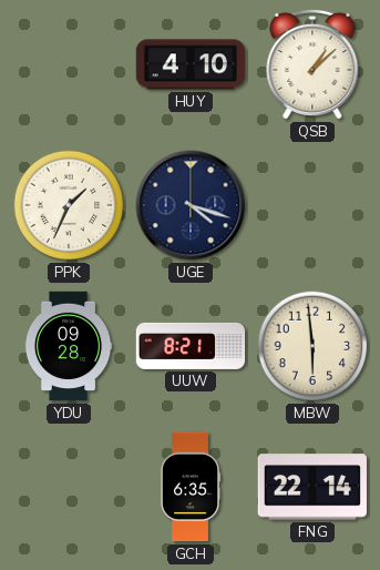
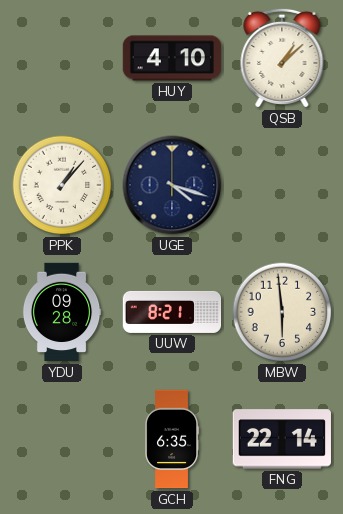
PPK: 1:34 -> 1:07
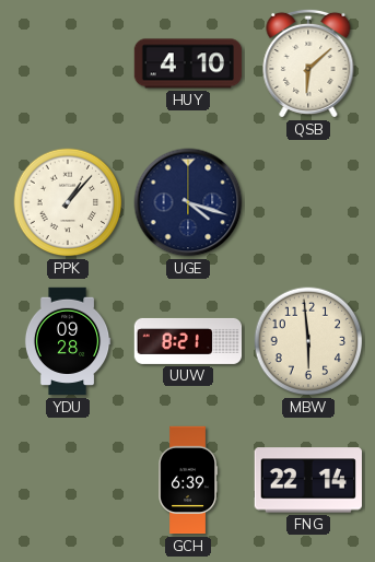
QSB: 1:08 -> 6:08
GCH: 6:35 -> 6:39
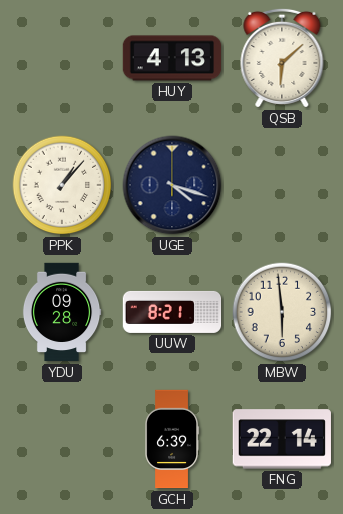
HUY: 4:10 -> 4:13
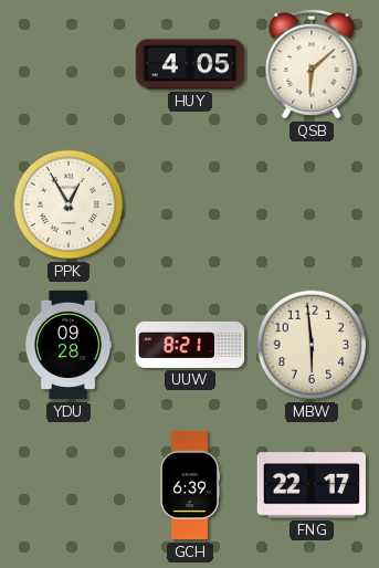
HUY: 4:13 -> 4:05
PPK: 1:07 -> 12:55
UGE: 4:18 -> none
FNG: 22:14 -> 22:17
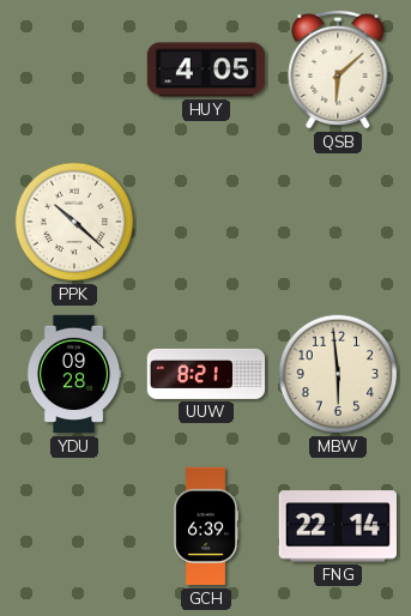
PPK: 12:55 -> 10:22
FNG: 22:17 -> 22:14
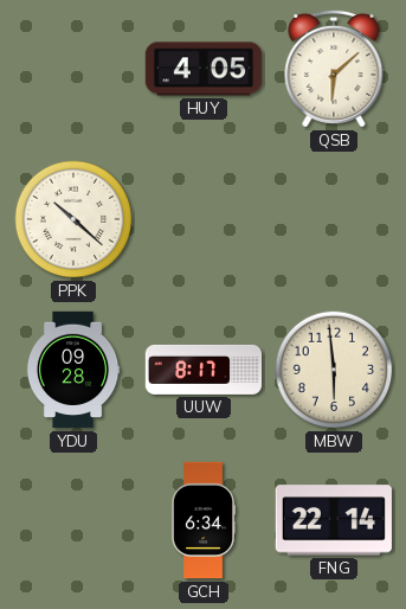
UUW: 8:21 -> 8:17
GCH: 6:39 -> 6:34
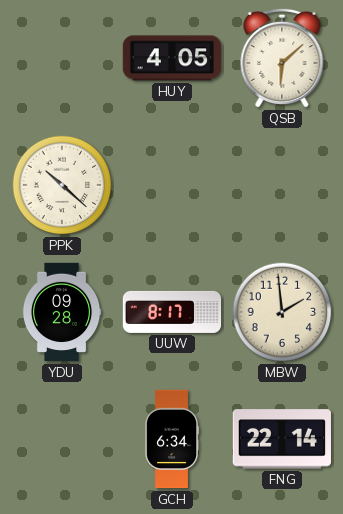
MBW: 5:59 -> 1:59
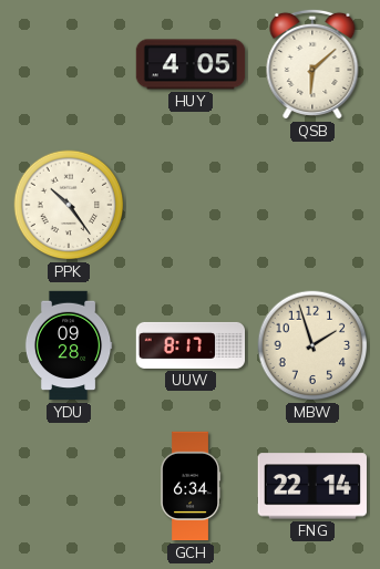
PPK: 10:22 -> 10:24
MBW: 1:59 -> 1:57
